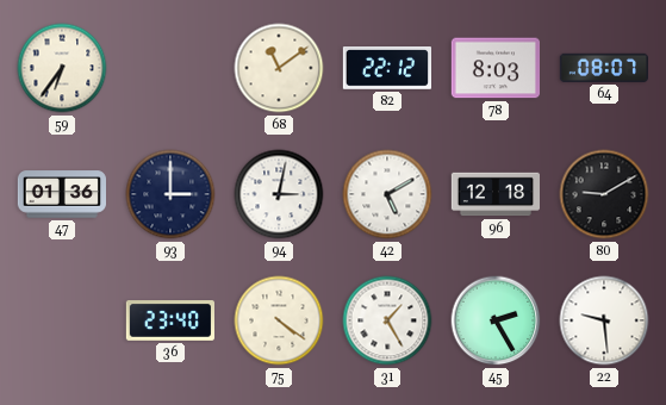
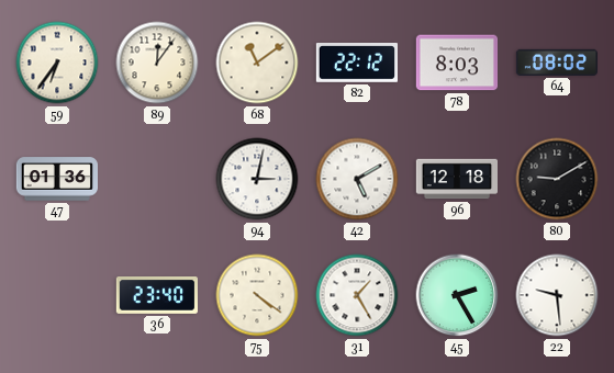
89: none -> 12:06
64: 08:07 -> 08:02
93: 3:00 -> none
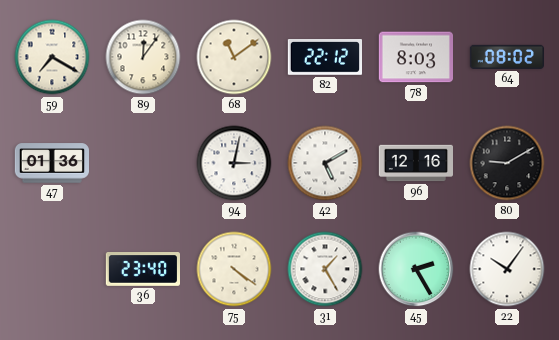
59: 6:36 -> 7:20
96: 12:18 -> 12:16
22: 9:29 -> 10:06
